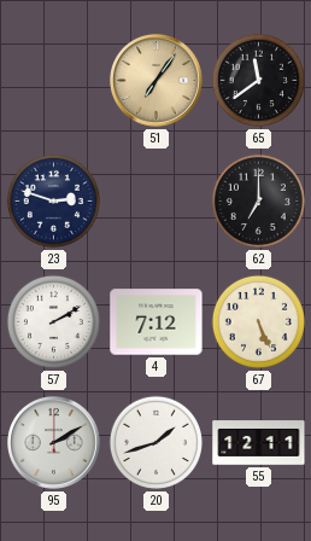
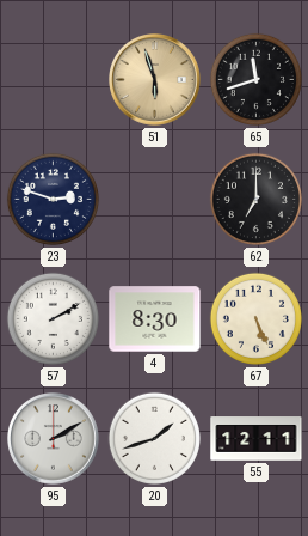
51: 7:06 -> 5:57
65: 11:39 -> 11:42
4: 7:12 -> 8:30
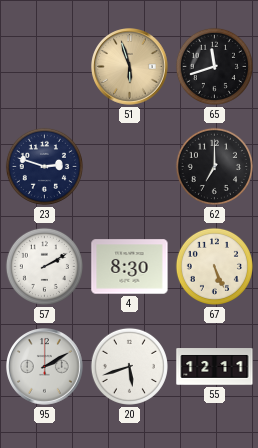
20: 1:42 -> 5:42
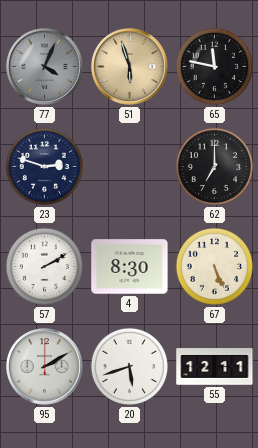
77: none -> 4:04
65: 11:42 -> 11:47
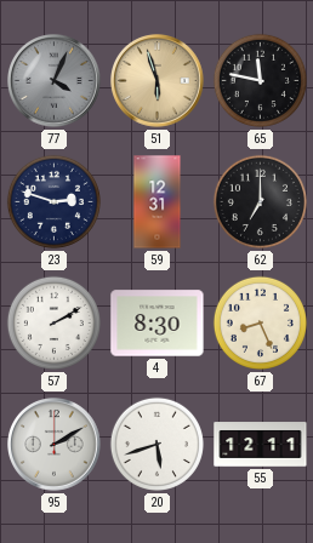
59: none -> 12:31
67: 5:26 -> 8:26
